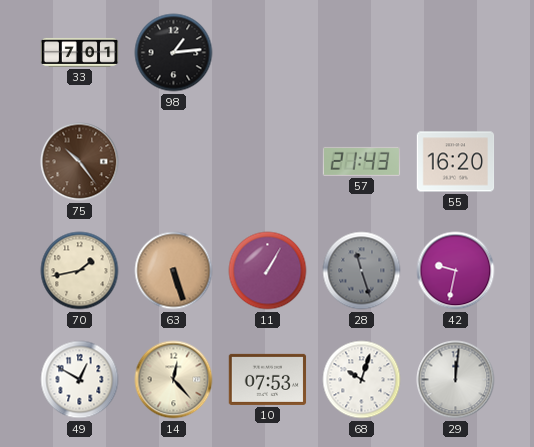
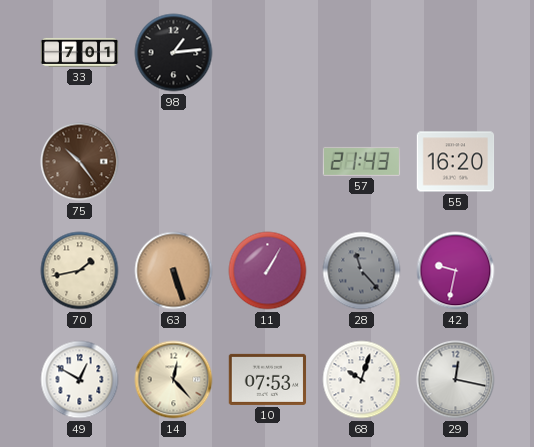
28: 11:27 -> 11:23
29: 12:01 -> 12:17
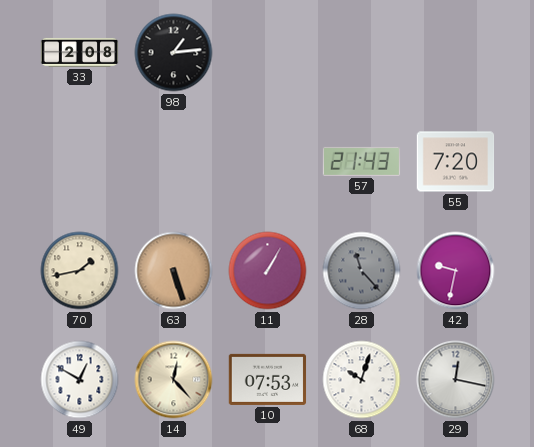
33: 7:01 -> 2:08
75: 10:24 -> none
55: 16:20 -> 7:20
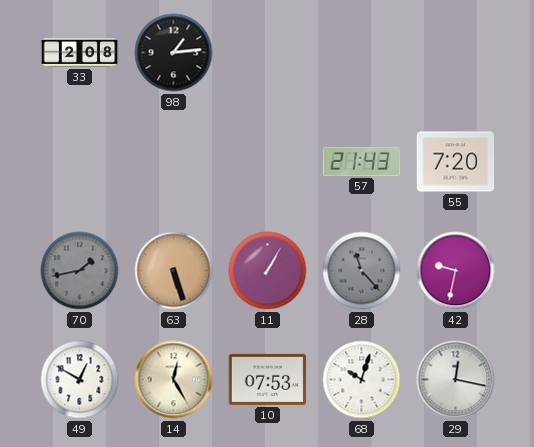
70 dial: cream -> grey
14: 12:23 -> 12:25
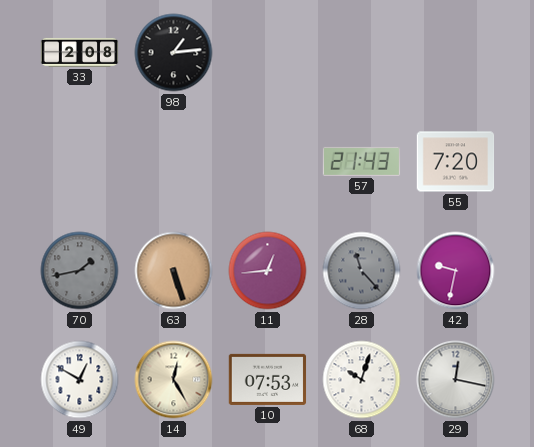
11: 1:05 -> 12:44
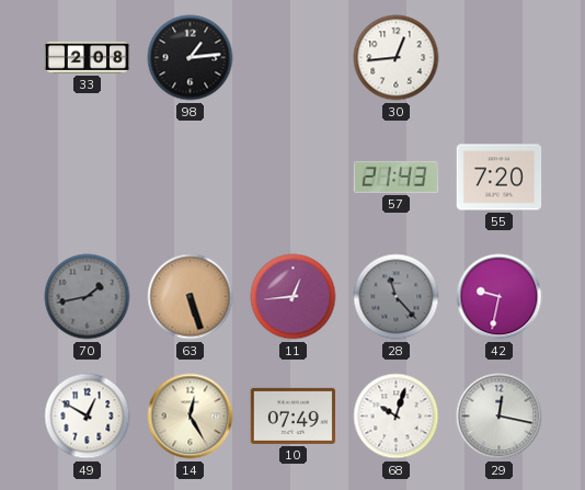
30: none -> 12:44
10: 07:53 -> 07:49
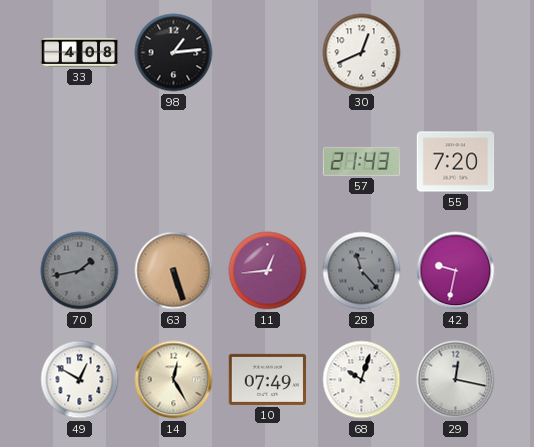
33: 2:08 -> 4:08
30: 12:44 -> 12:41
